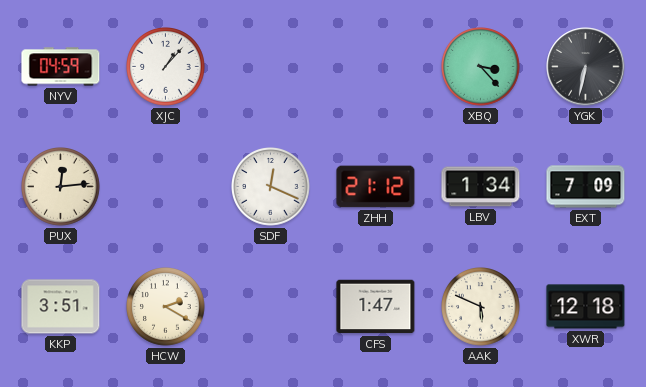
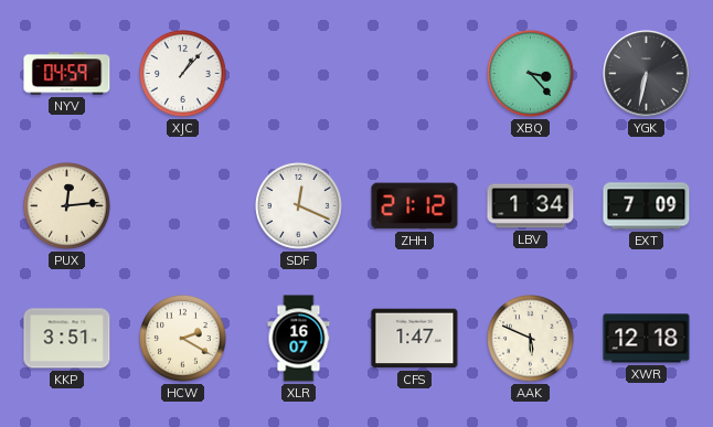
XLR: none -> 16:07
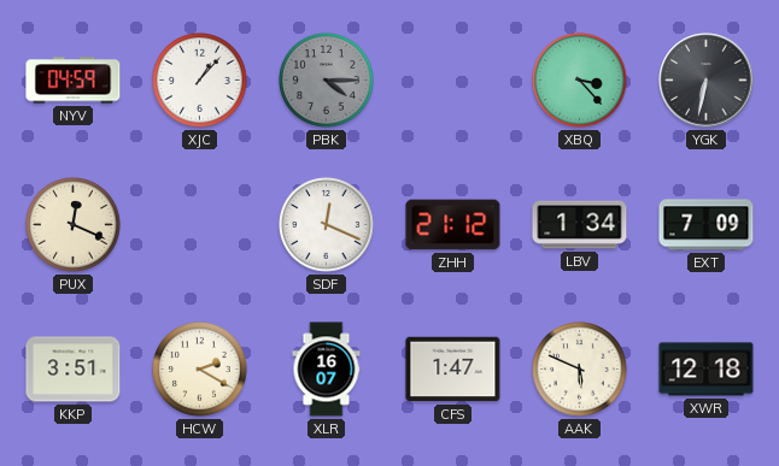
PBK: none -> 4:15
PUX: 12:14 -> 12:19
